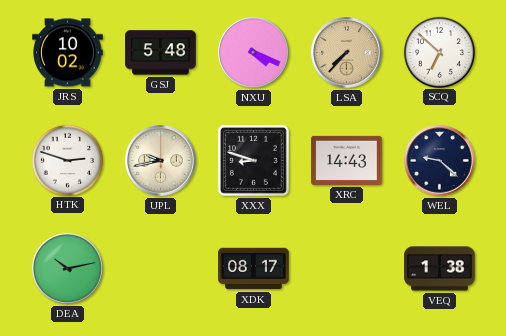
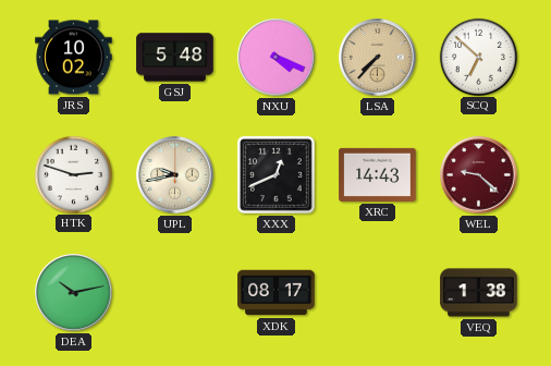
XXX: 8:48 -> 12:41
WEL dial: navy -> burgundy
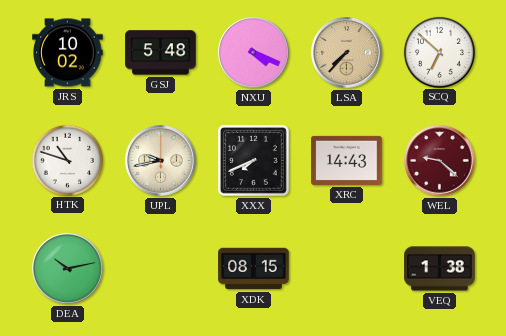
HTK: 2:48 -> 10:48
XXX: 12:41 -> 7:41
XDK: 08:17 -> 08:15
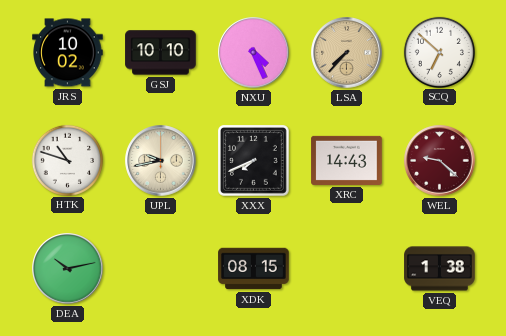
GSJ: 5:48 -> 10:10
NXU: 4:19 -> 4:26
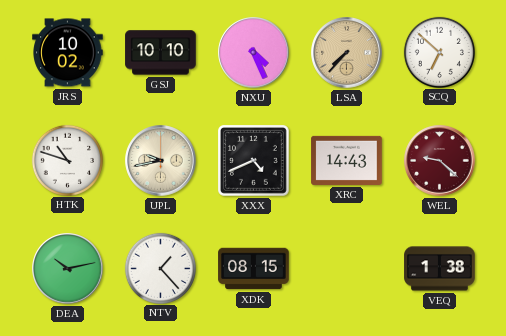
XXX: 7:41 -> 4:41
NTV: none -> 1:23
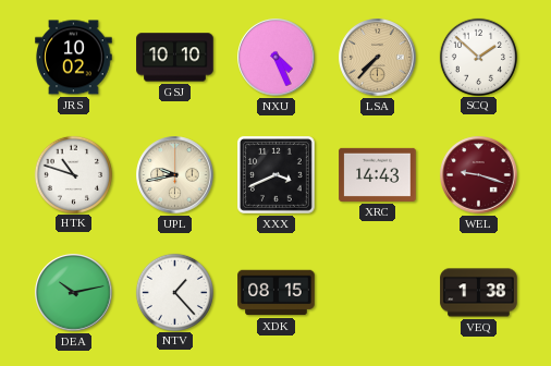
SCQ: 6:52 -> 1:52
XXX: 4:41 -> 3:41
WEL: 9:22 -> 9:18
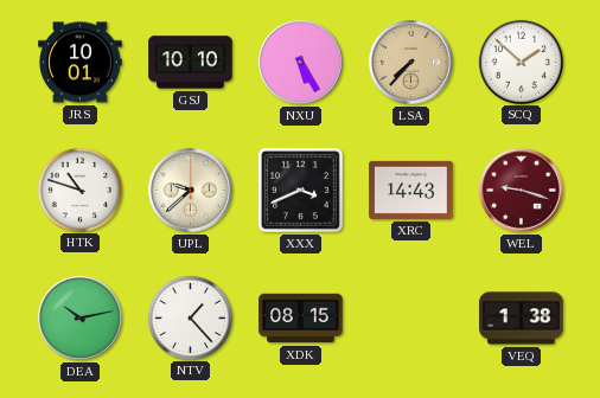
JRS: 10:02 -> 10:01
NXU: 4:26 -> 5:25
UPL: 9:43 -> 9:38
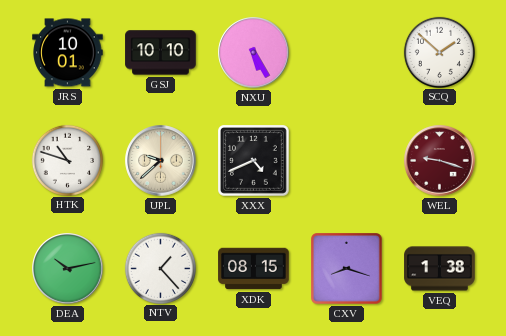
LSA: 7:37 -> none
XXX: 3:41 -> 4:41
XRC: 14:43 -> none
CXV: none -> 8:18
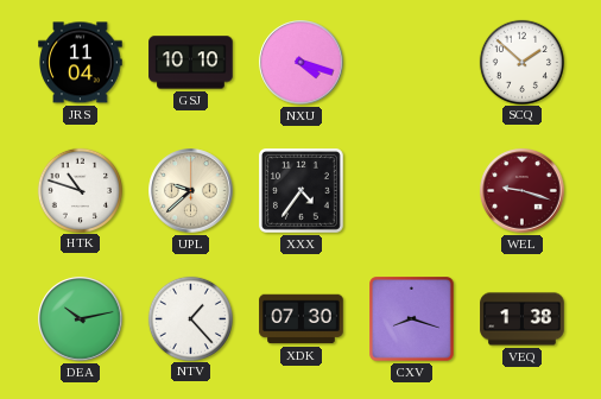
JRS: 10:01 -> 11:04
NXU: 5:25 -> 4:18
XXX: 4:41 -> 4:36
XDK: 08:15 -> 07:30
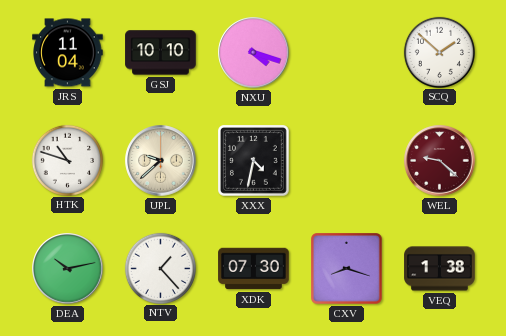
XXX: 4:36 -> 4:32
WEL: 9:18 -> 9:22
